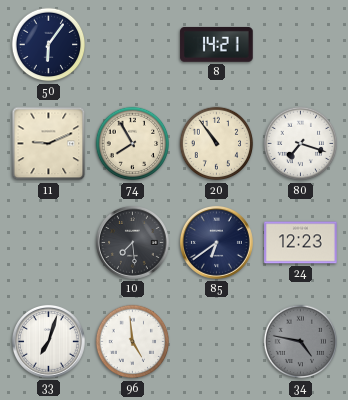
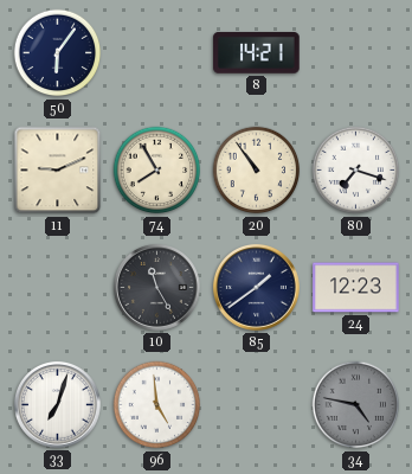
10: 7:29 -> 11:25
85: 6:39 -> 1:39
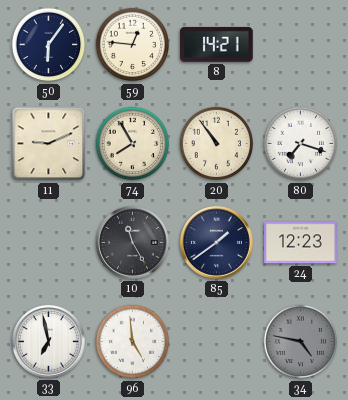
59: none -> 12:46
33: 7:03 -> 6:58
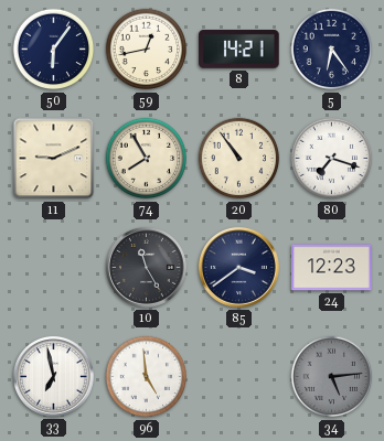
59: 12:46 -> 12:43
5: none -> 6:24
85: 1:39 -> 3:39
34: 4:47 -> 5:14
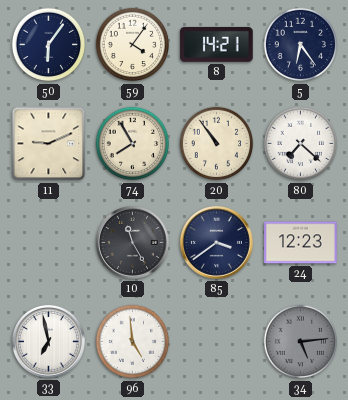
59: 12:43 -> 4:06
80: 7:18 -> 7:22
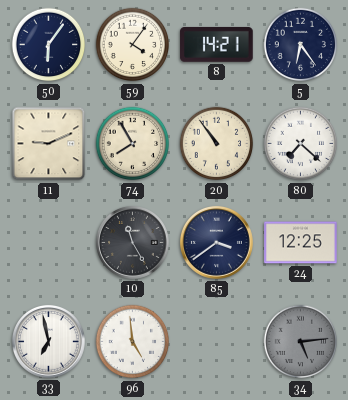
24: 12:23 -> 12:25
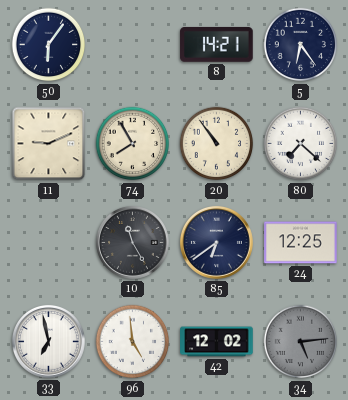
59: 4:06 -> none
85: 3:39 -> 6:39
42: none -> 12:02
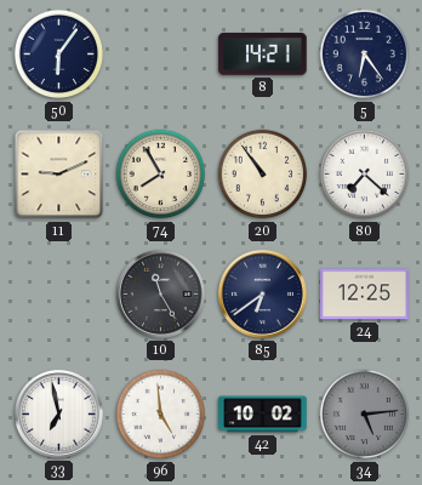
42: 12:02 -> 10:02
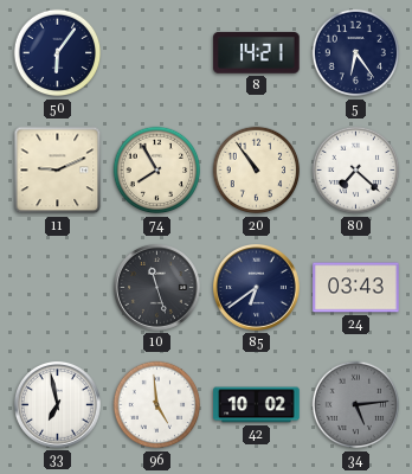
10: 11:25 -> 11:27
24: 12:25 -> 03:43
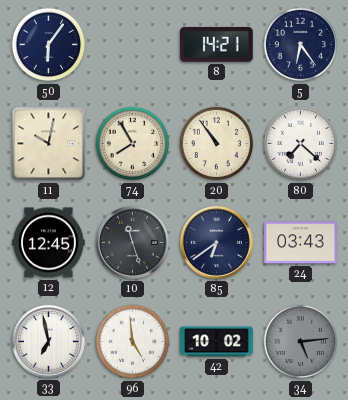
11: 9:11 -> 10:02
12: none -> 12:45
